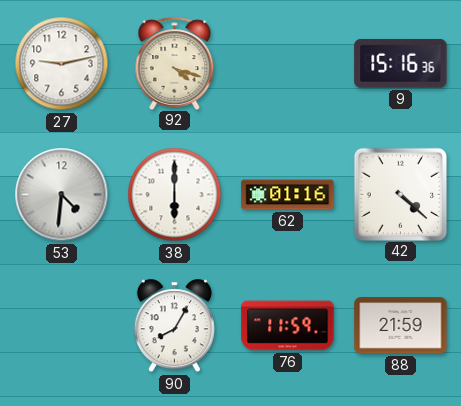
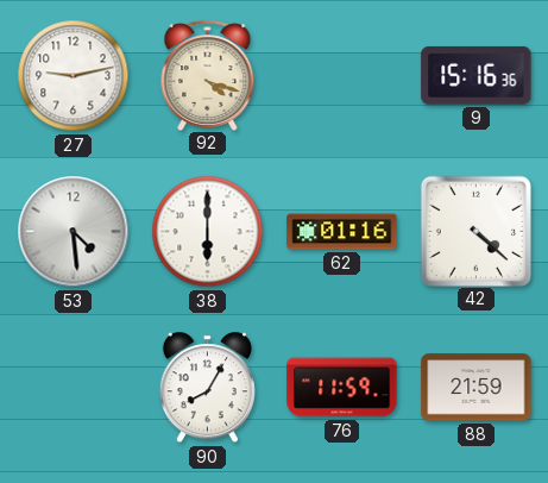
53: 4:31 -> 4:29
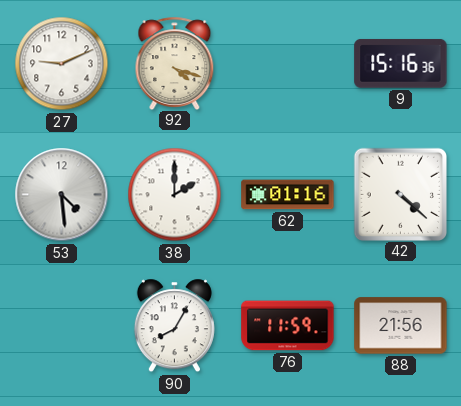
27: 9:13 -> 9:11
38: 6:00 -> 2:00
88: 21:59 -> 21:56
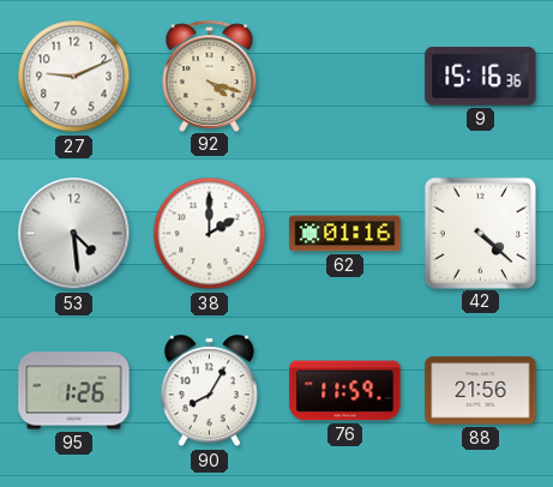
95: none -> 1:26
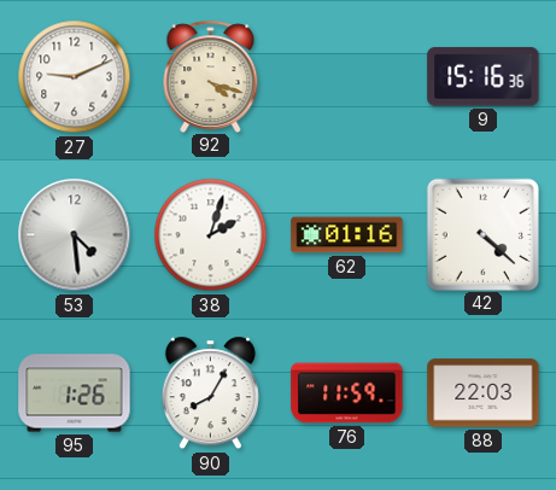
38: 2:00 -> 2:03
88: 21:56 -> 22:03
